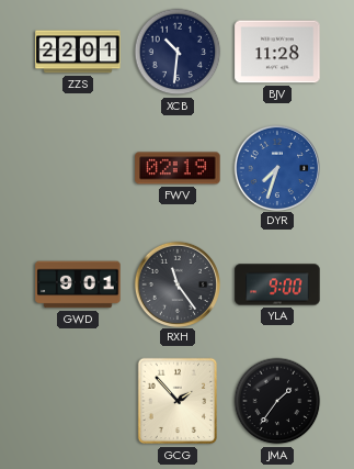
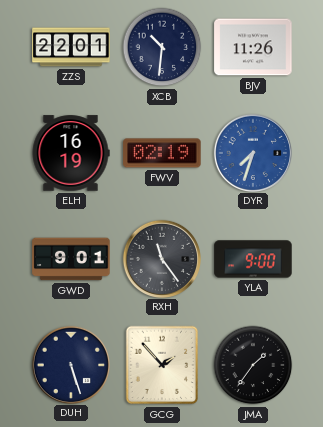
BJV: 11:28 -> 11:26
ELH: none -> 16:19
DUH: none -> 5:27
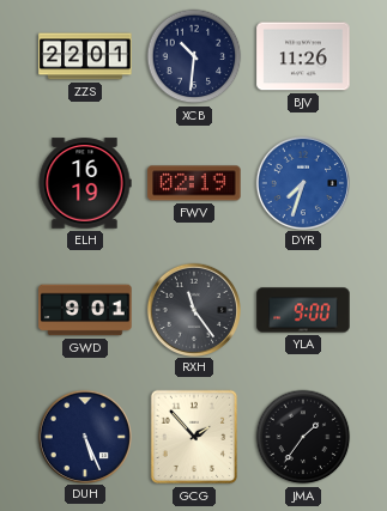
DUH: 5:27 -> 5:26
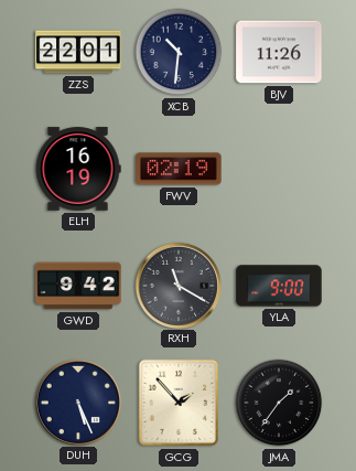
DYR: 7:33 -> none
GWD: 9:01 -> 9:42
RXH: 11:24 -> 11:20
